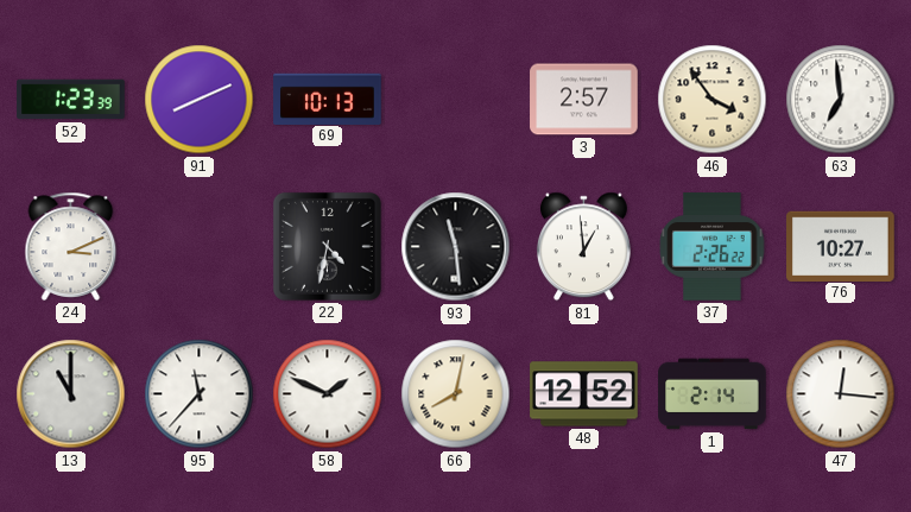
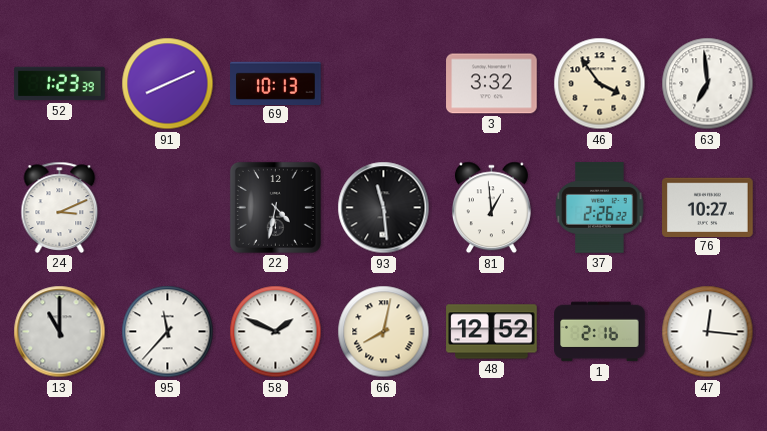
3: 2:57 -> 3:32
1: 2:14 -> 2:16
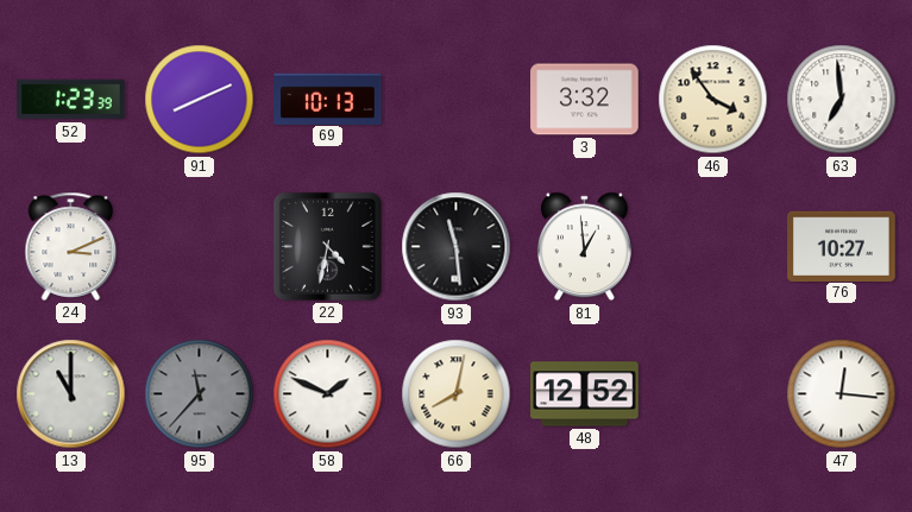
37: 2:26 -> none
95 dial: white -> grey
1: 2:16 -> none
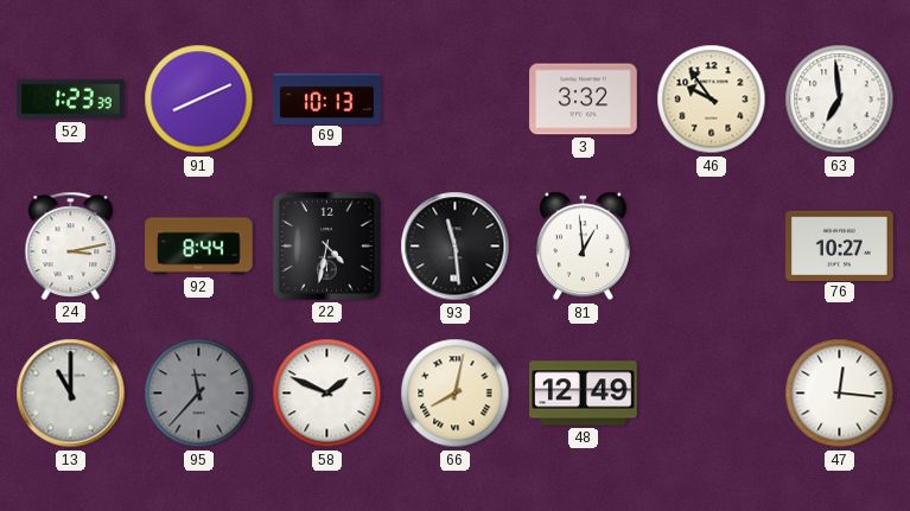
46: 3:54 -> 9:54
24: 3:11 -> 3:13
92: none -> 8:44
48: 12:52 -> 12:49
